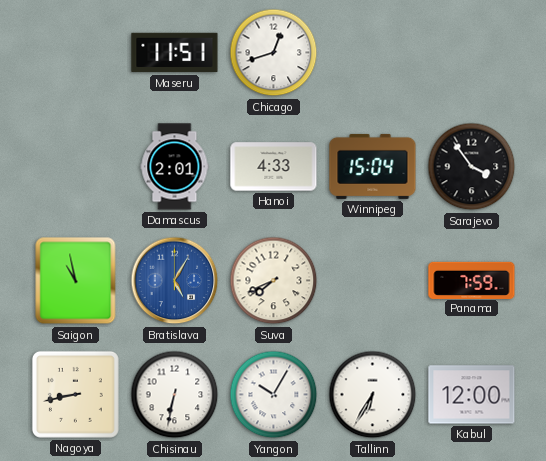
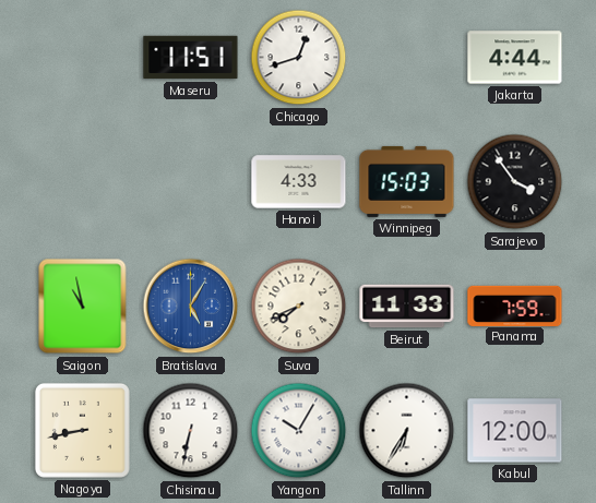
Jakarta: none -> 4:44
Damascus: 2:01 -> none
Winnipeg: 15:04 -> 15:03
Beirut: none -> 11:33
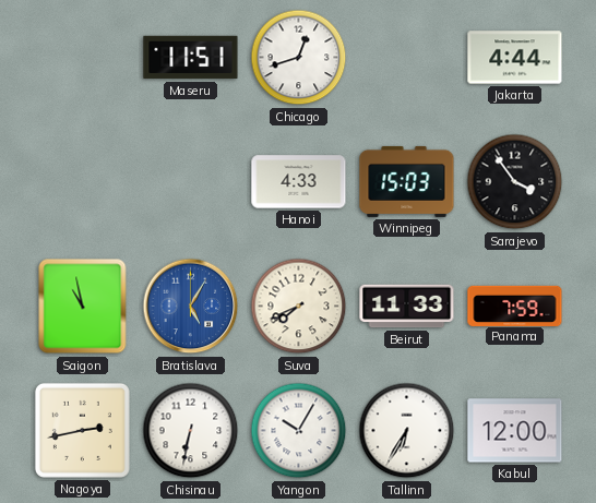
Nagoya: 8:43 -> 2:43
